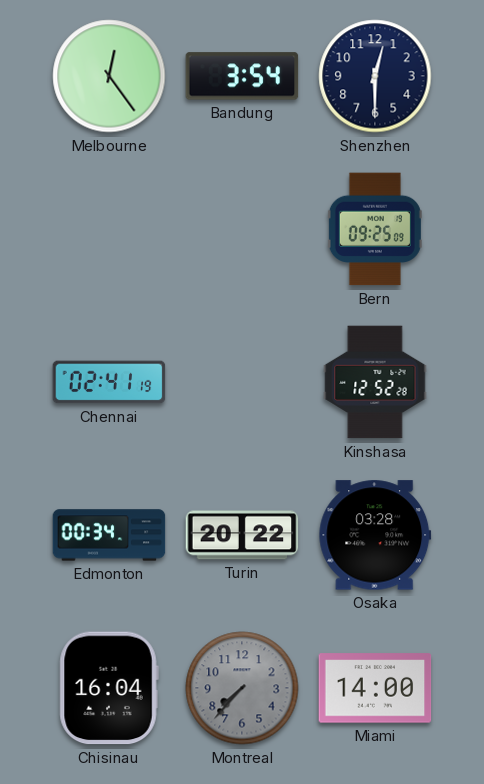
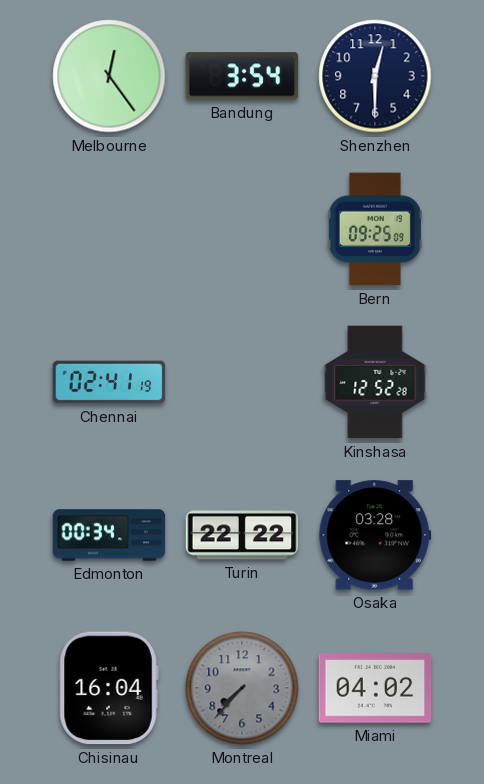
Turin: 20:22 -> 22:22
Miami: 14:00 -> 04:02
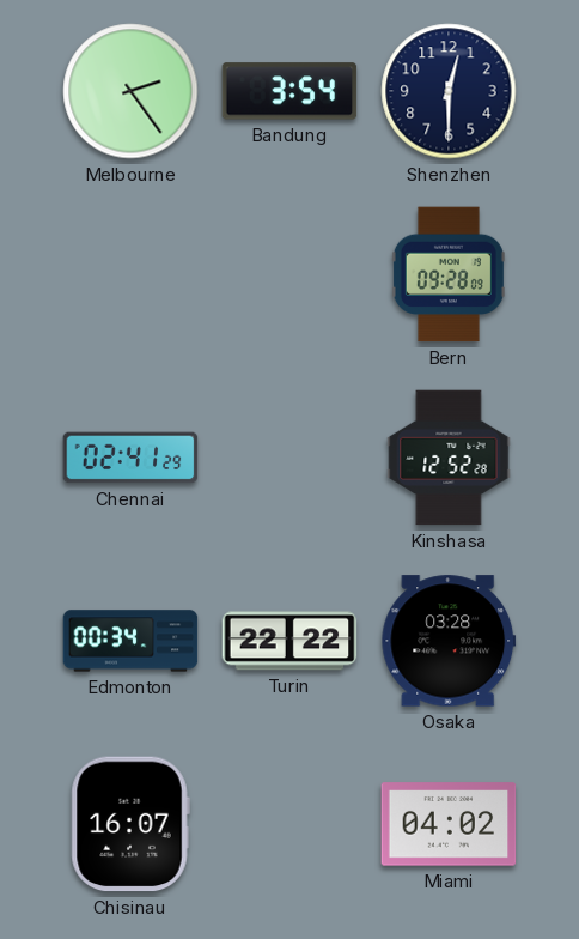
Melbourne: 12:24 -> 2:24
Bern: 09:25 -> 09:28
Chennai: 02:41:19 -> 02:41:29
Chisinau: 16:04 -> 16:07
Montreal: 7:37 -> none
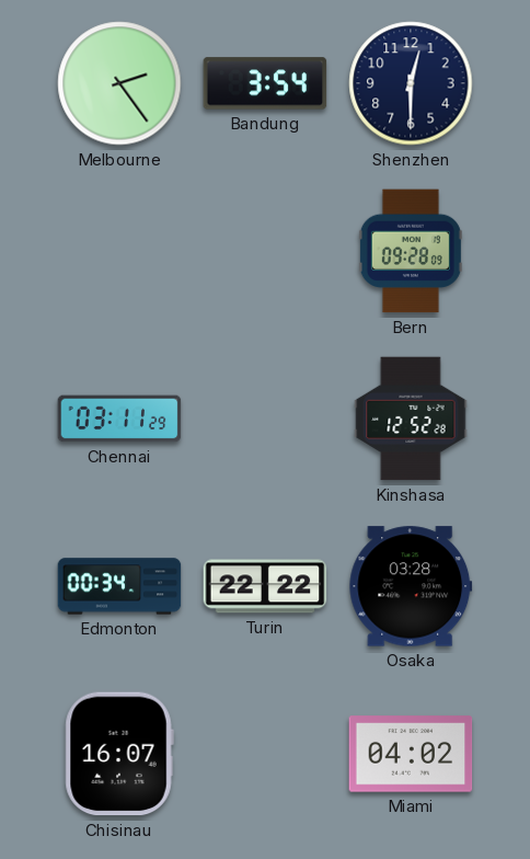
Chennai: 02:41 -> 03:11
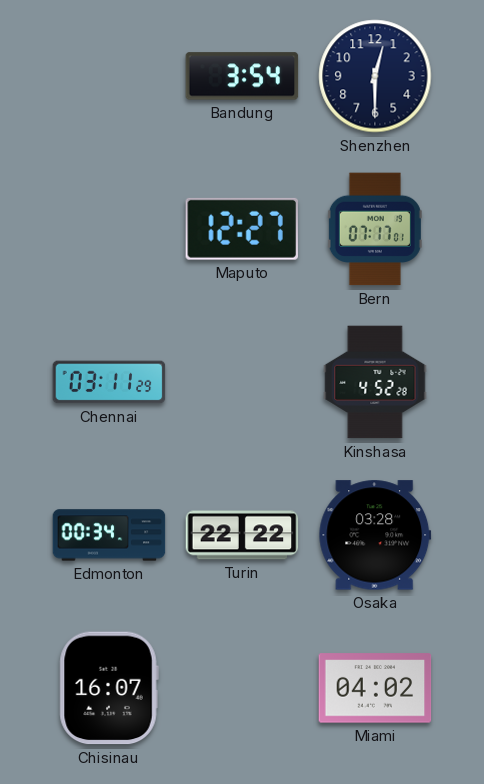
Melbourne: 2:24 -> none
Maputo: none -> 12:27
Bern: 09:28 -> 07:17
Kinshasa: 12:52 -> 4:52
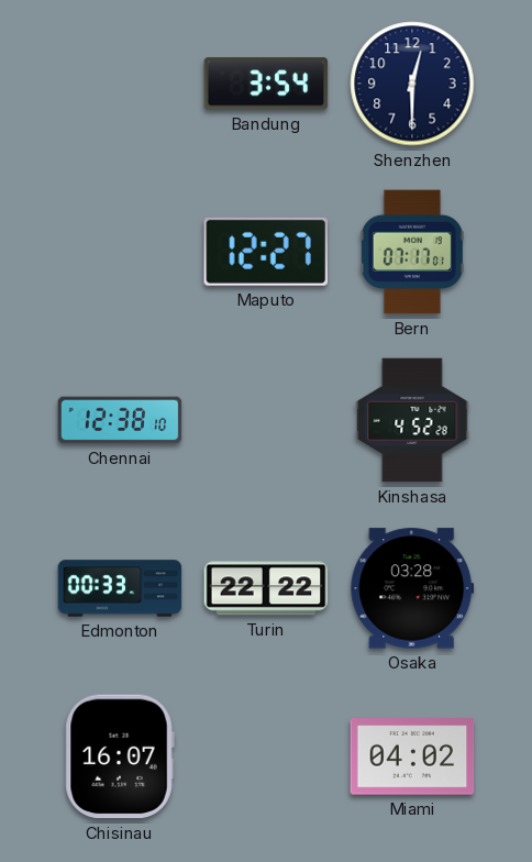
Chennai: 03:11 -> 12:38
Edmonton: 00:34 -> 00:33
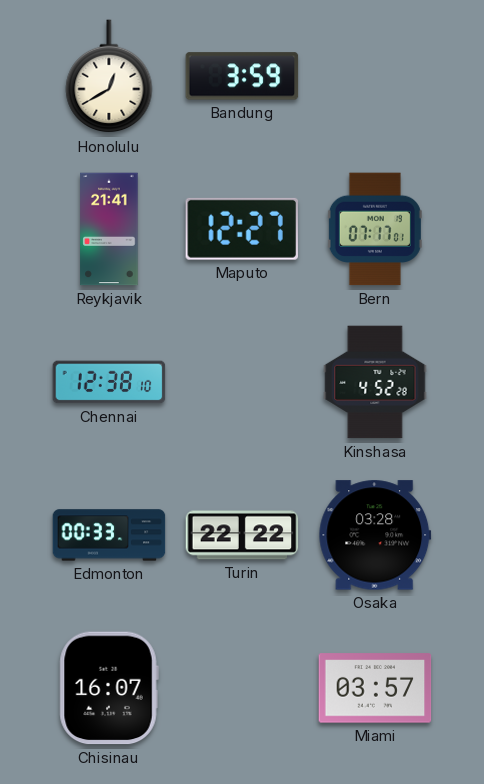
Honolulu: none -> 12:40
Bandung: 3:54 -> 3:59
Shenzhen: 12:30 -> none
Reykjavik: none -> 21:41
Miami: 04:02 -> 03:57
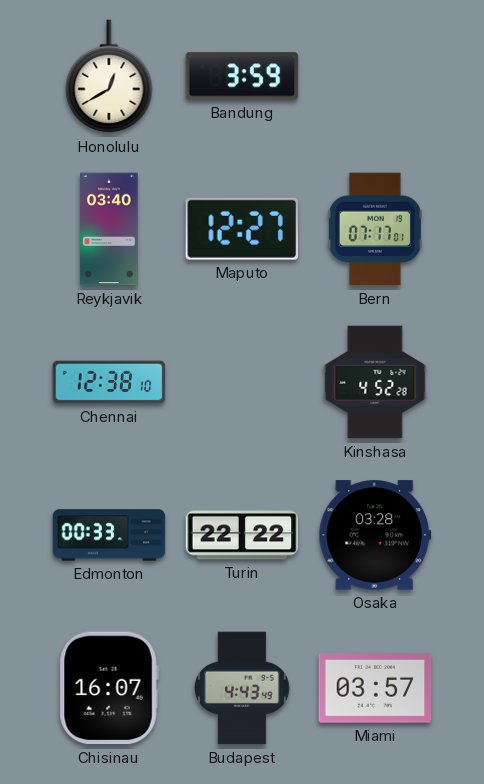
Reykjavik: 21:41 -> 03:40
Budapest: none -> 4:43
